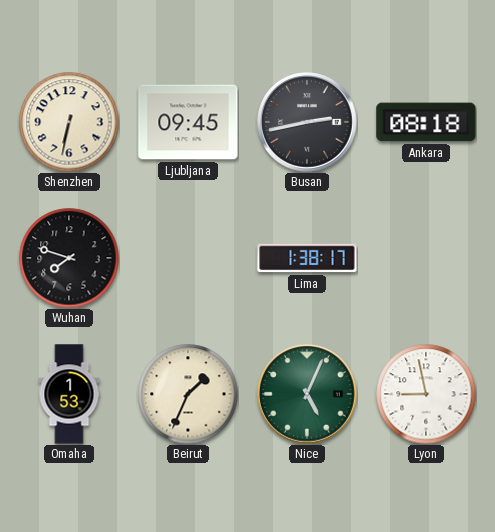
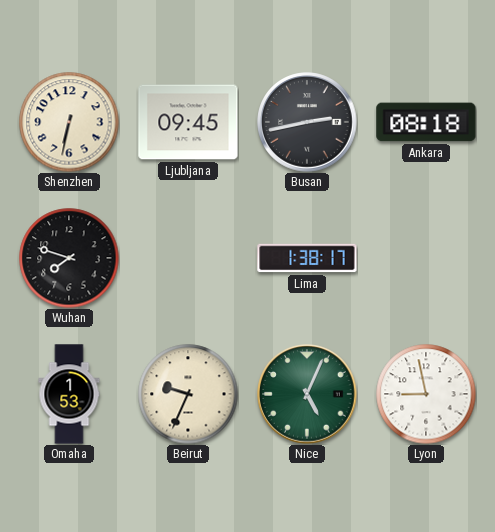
Beirut: 1:34 -> 9:34
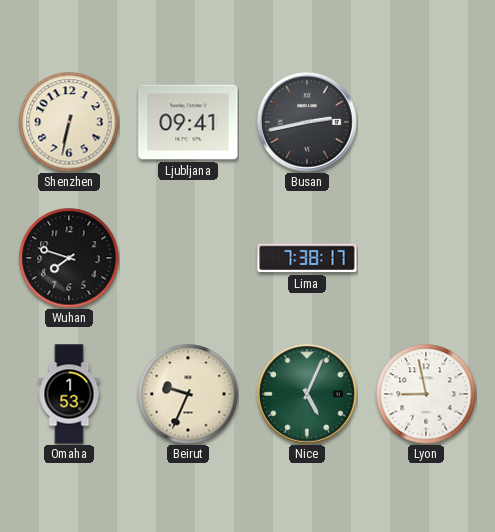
Ljubljana: 09:45 -> 09:41
Ankara: 08:18 -> none
Lima: 1:38 -> 7:38
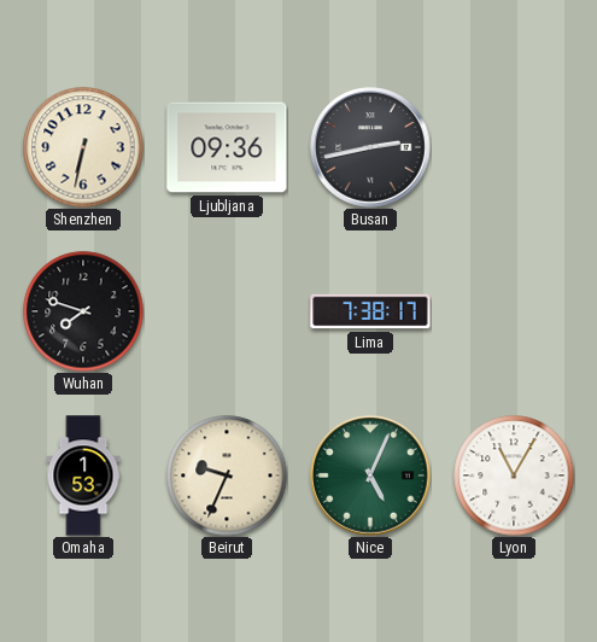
Ljubljana: 09:41 -> 09:36
Lyon: 8:58 -> 11:05
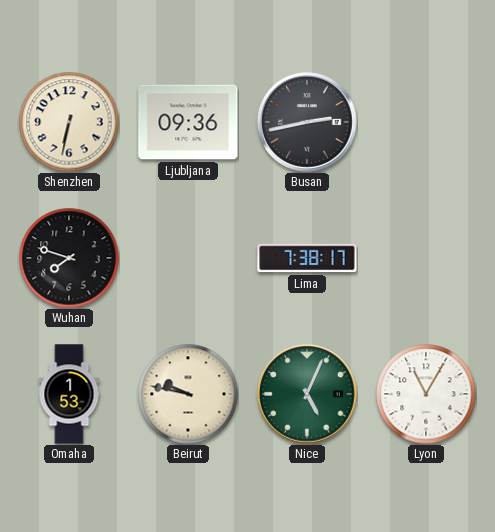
Beirut: 9:34 -> 9:47
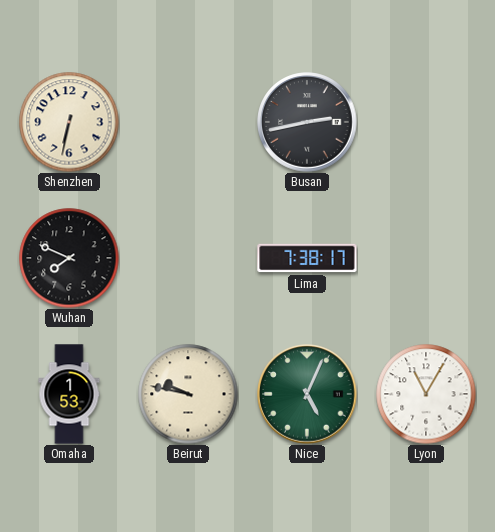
Ljubljana: 09:36 -> none
Wuhan: 7:48 -> 7:49
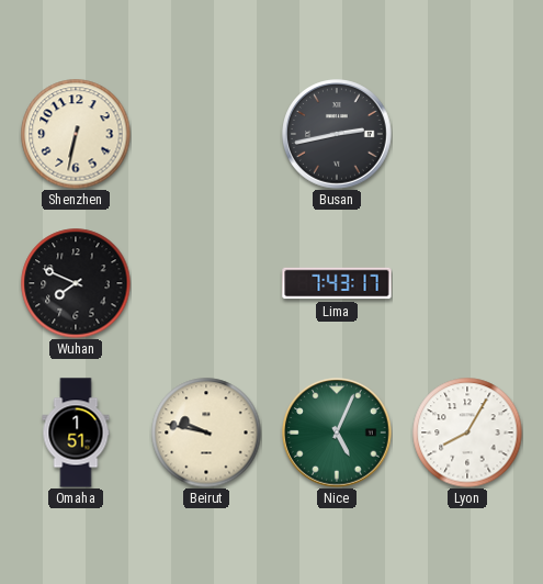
Lima: 7:38 -> 7:43
Omaha: 1:53 -> 1:51
Lyon: 11:05 -> 8:05
